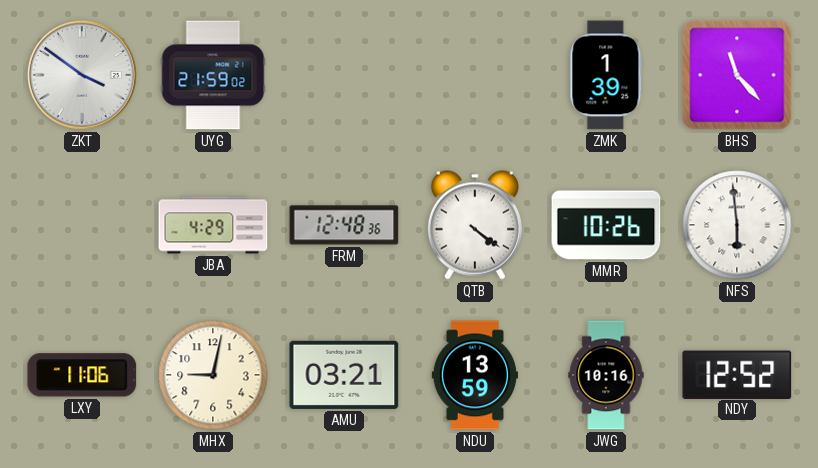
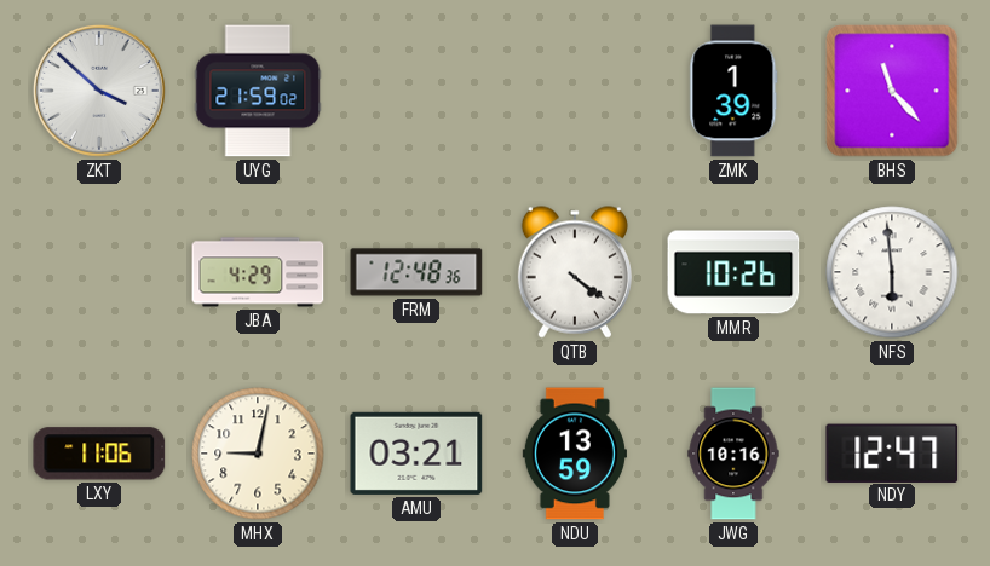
ZKT: 3:51 -> 3:52
NDY: 12:52 -> 12:47
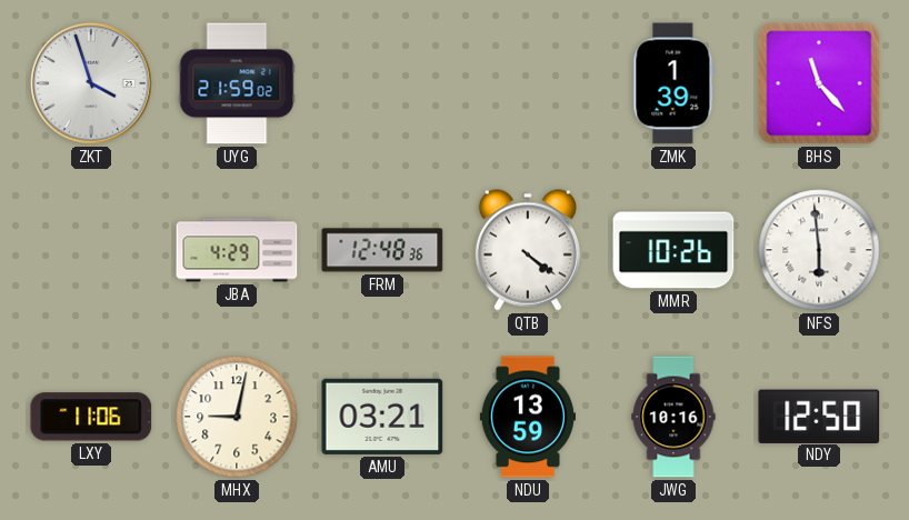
ZKT: 3:52 -> 3:57
NDY: 12:47 -> 12:50
